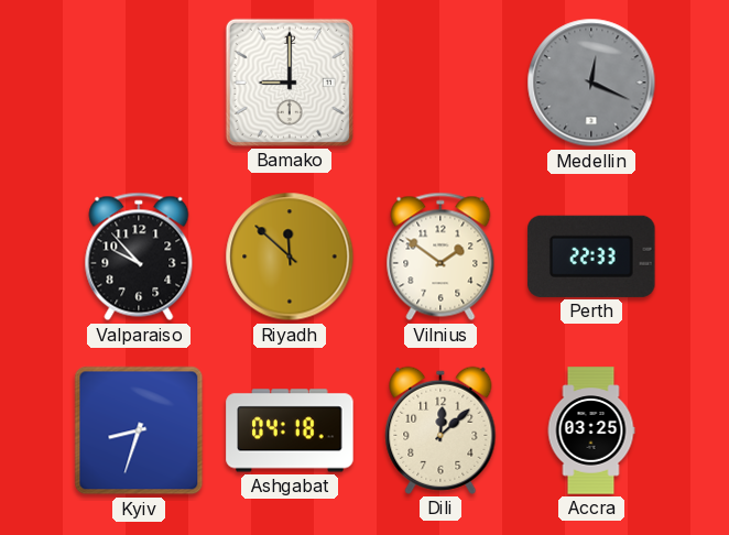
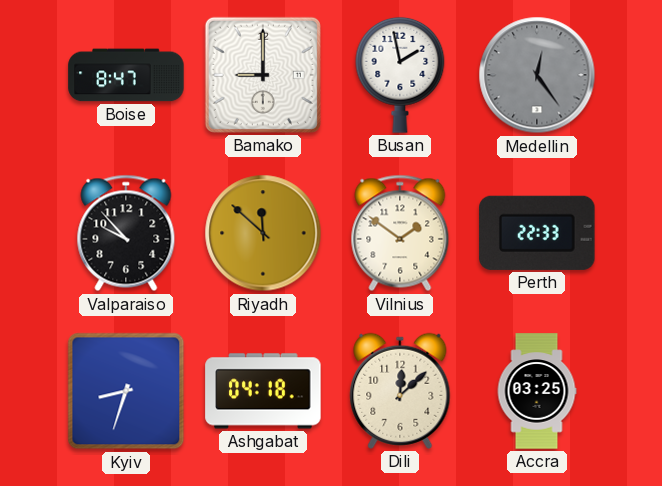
Boise: none -> 8:47
Busan: none -> 1:58
Medellin: 12:19 -> 12:24
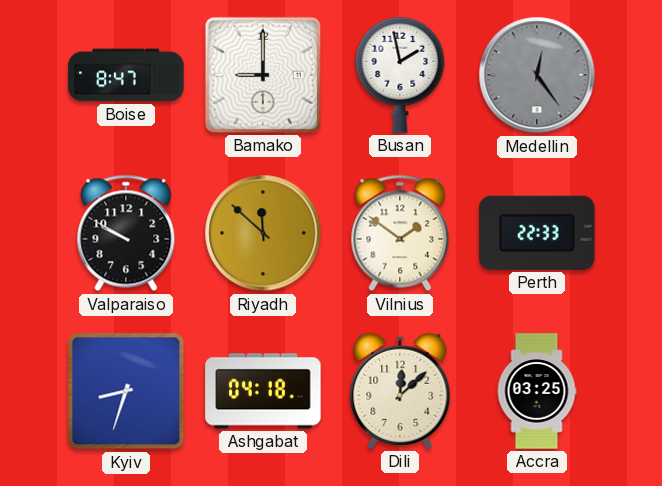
Valparaiso: 9:53 -> 9:50
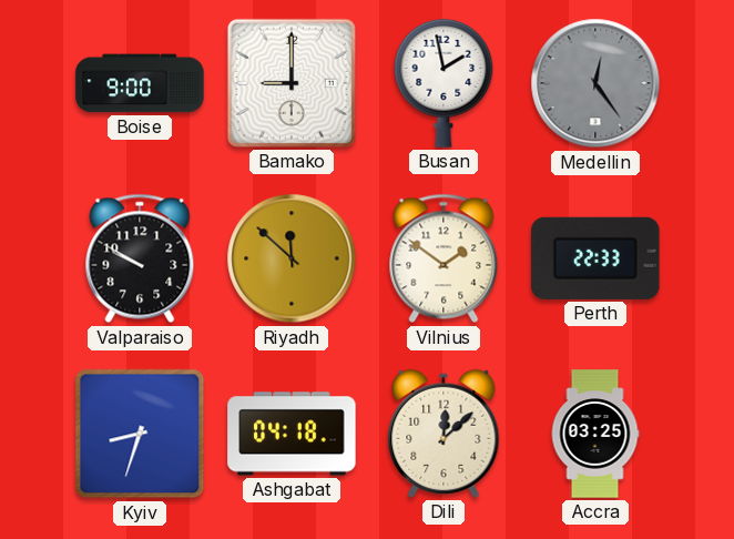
Boise: 8:47 -> 9:00
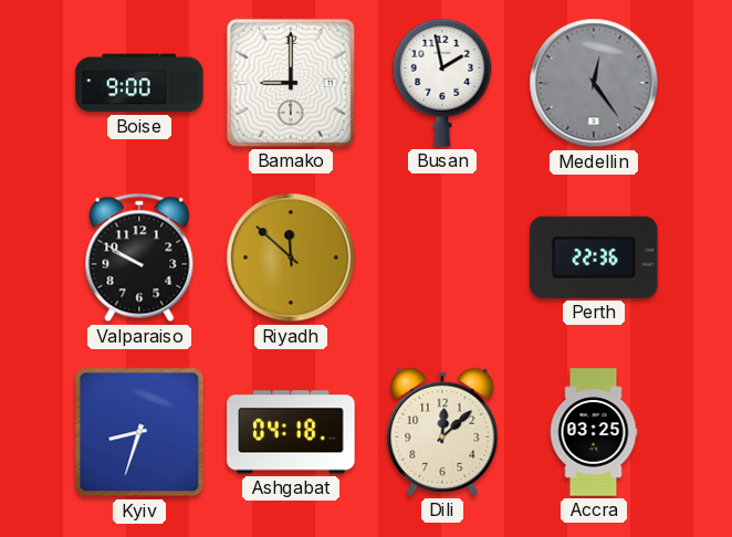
Vilnius: 1:51 -> none
Perth: 22:33 -> 22:36
